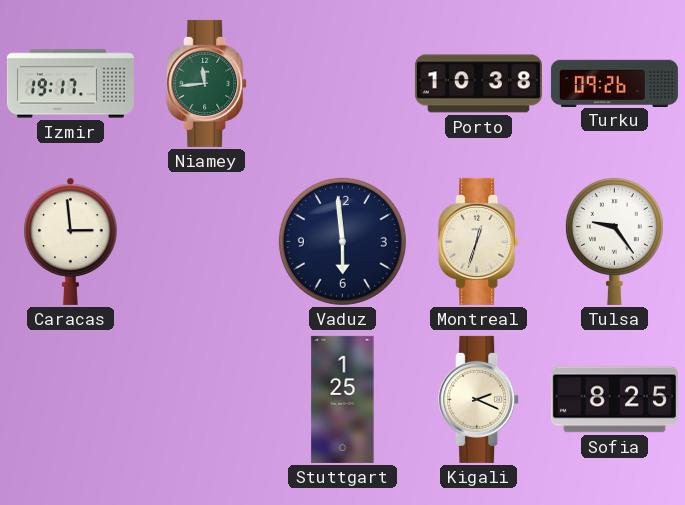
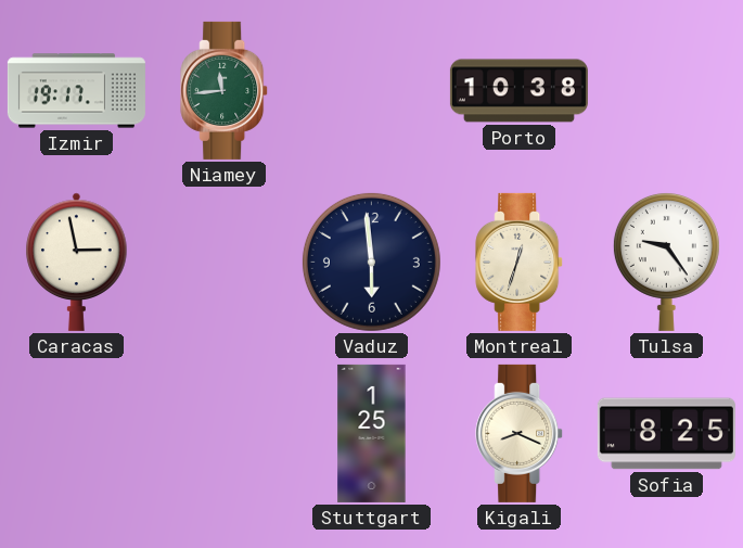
Turku: 09:26 -> none
Caracas: 2:59 -> 2:58
Kigali: 2:19 -> 8:19
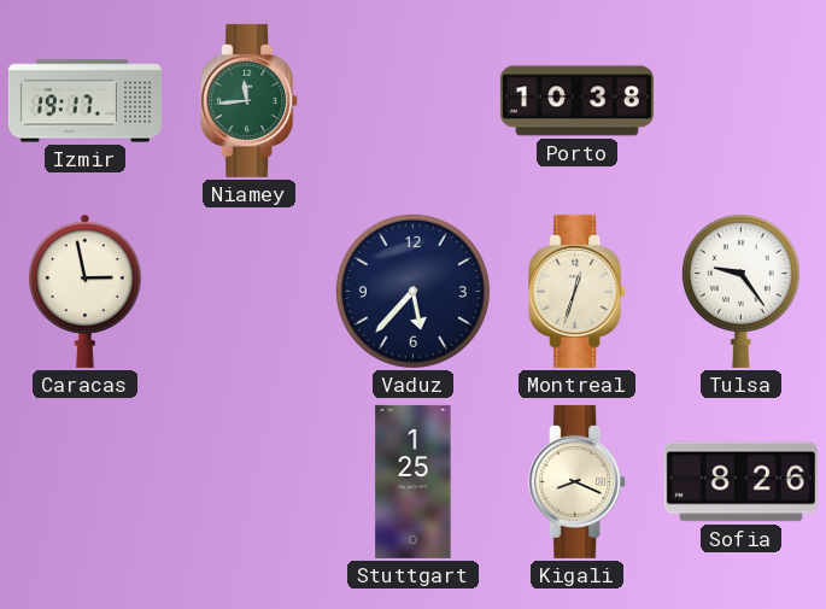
Vaduz: 5:59 -> 5:37
Sofia: 8:25 -> 8:26
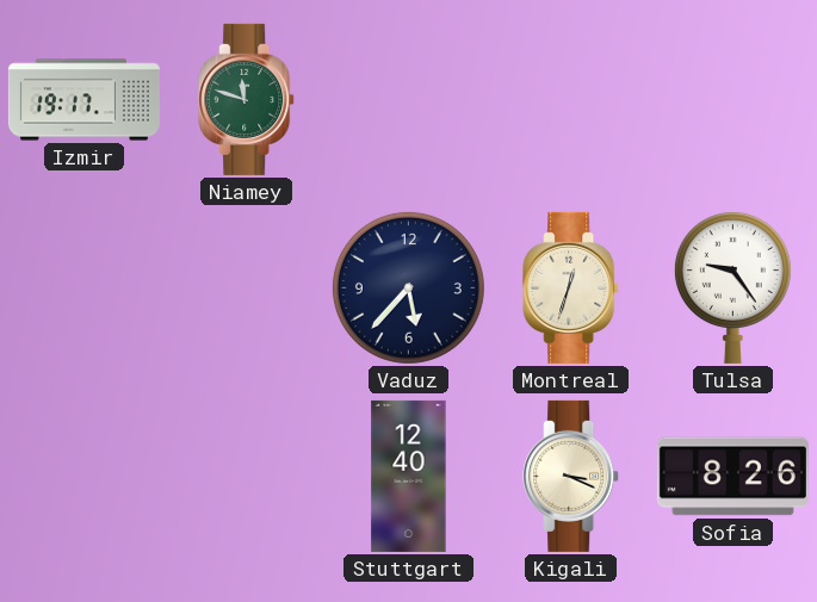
Niamey: 11:44 -> 11:48
Porto: 10:38 -> none
Caracas: 2:58 -> none
Stuttgart: 1:25 -> 12:40
Kigali: 8:19 -> 3:19
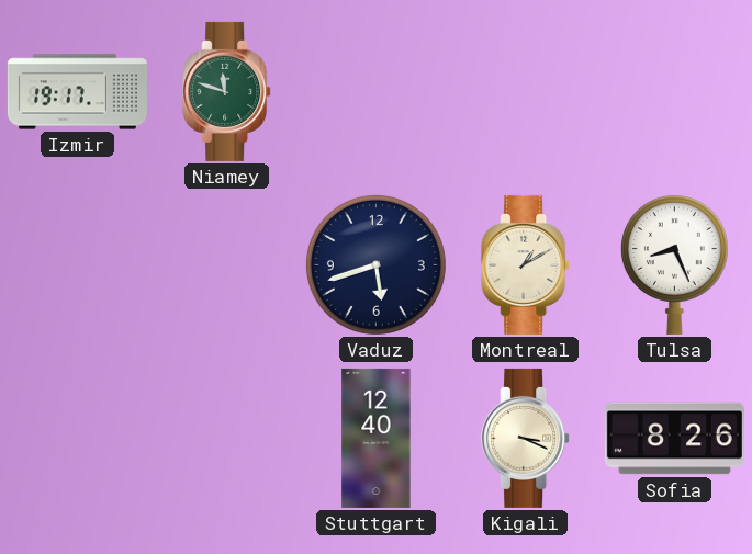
Vaduz: 5:37 -> 5:42
Montreal: 12:33 -> 1:10
Tulsa: 9:24 -> 8:26
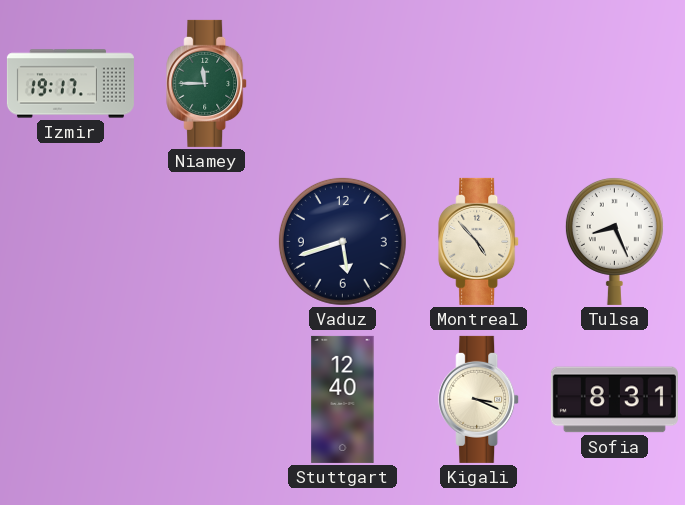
Niamey: 11:48 -> 11:45
Montreal: 1:10 -> 4:53
Sofia: 8:26 -> 8:31
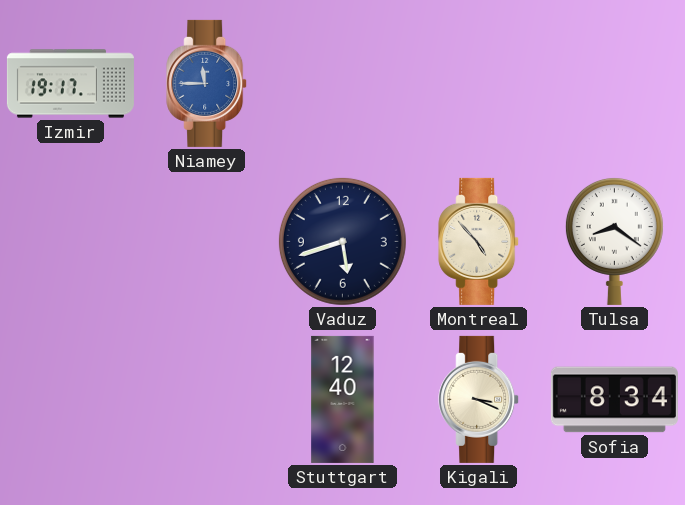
Niamey dial: green -> blue
Tulsa: 8:26 -> 8:21
Sofia: 8:31 -> 8:34
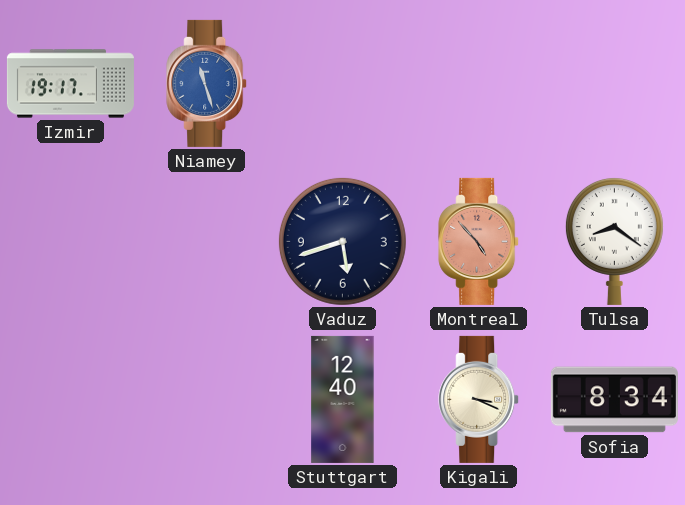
Niamey: 11:45 -> 11:27
Montreal dial: cream -> salmon
